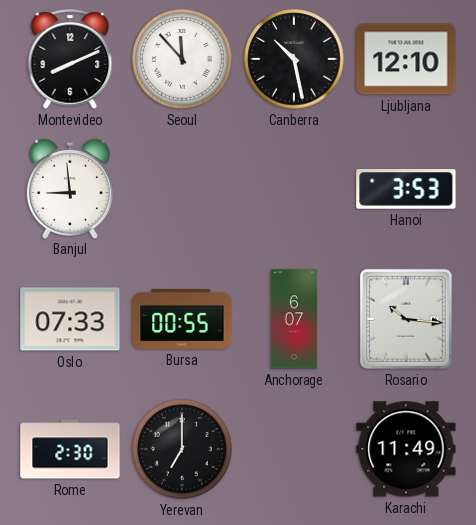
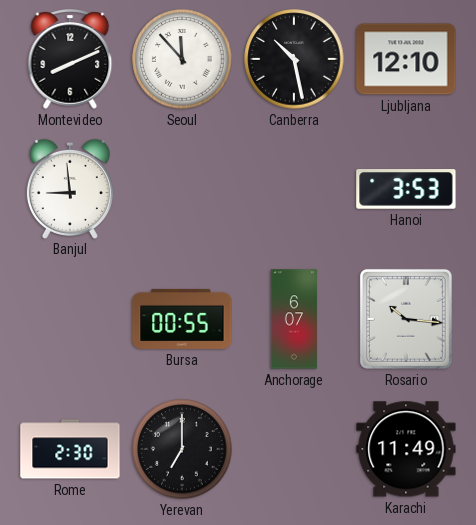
Oslo: 07:33 -> none
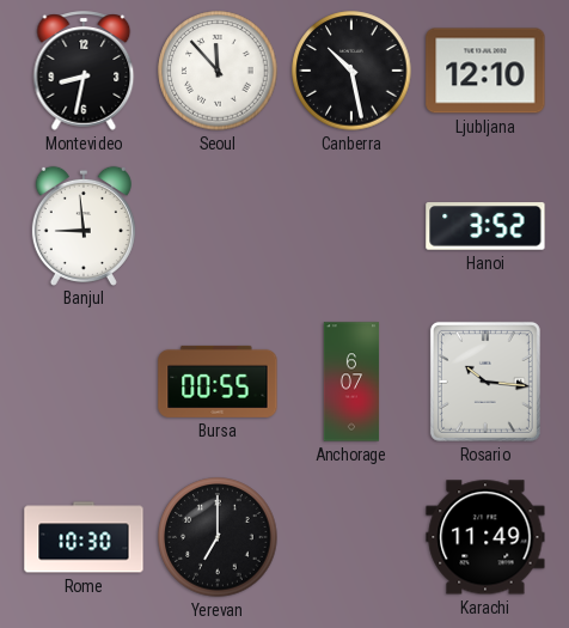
Montevideo: 8:11 -> 8:32
Hanoi: 3:53 -> 3:52
Rome: 2:30 -> 10:30
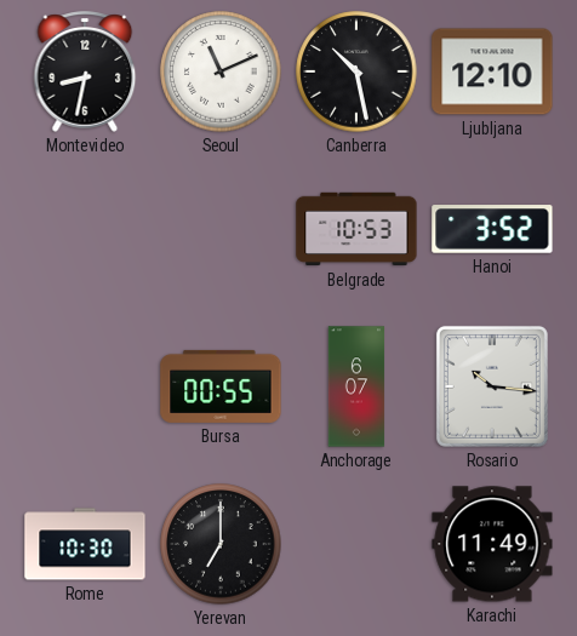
Seoul: 11:53 -> 11:11
Banjul: 8:59 -> none
Belgrade: none -> 10:53
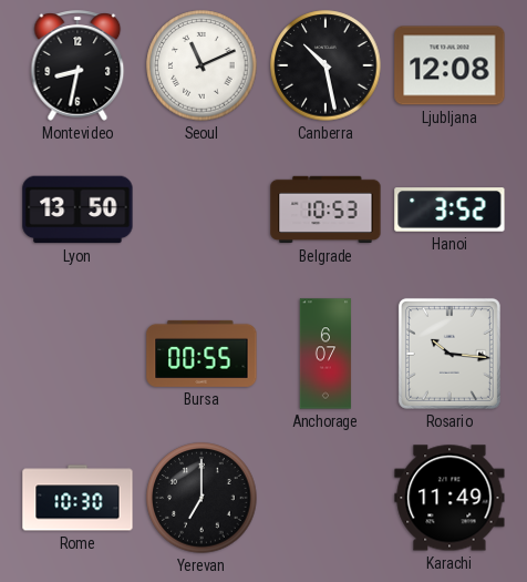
Ljubljana: 12:10 -> 12:08
Lyon: none -> 13:50
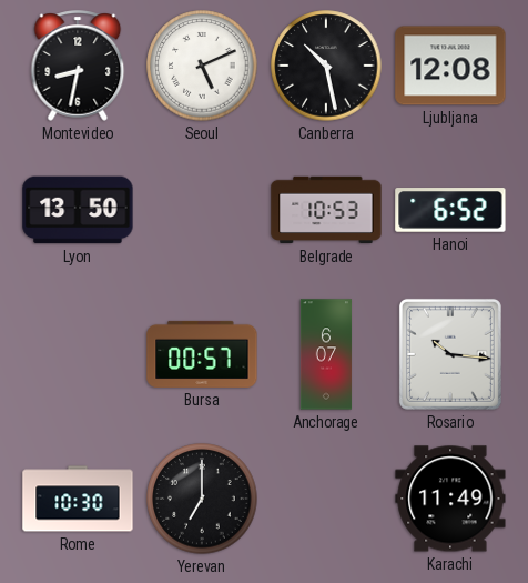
Seoul: 11:11 -> 5:11
Hanoi: 3:52 -> 6:52
Bursa: 00:55 -> 00:57
